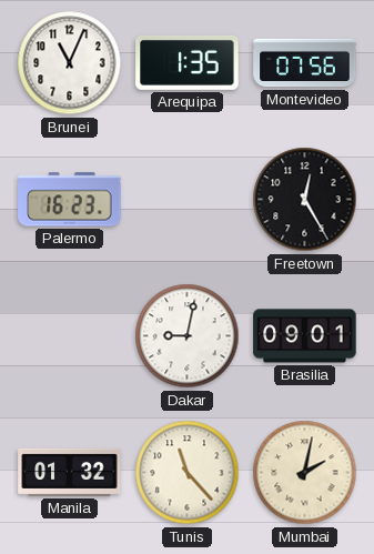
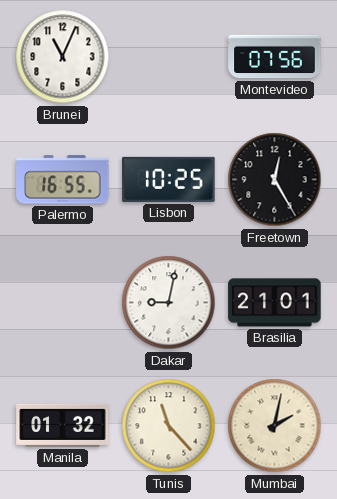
Arequipa: 1:35 -> none
Palermo: 16:23 -> 16:55
Lisbon: none -> 10:25
Brasilia: 09:01 -> 21:01
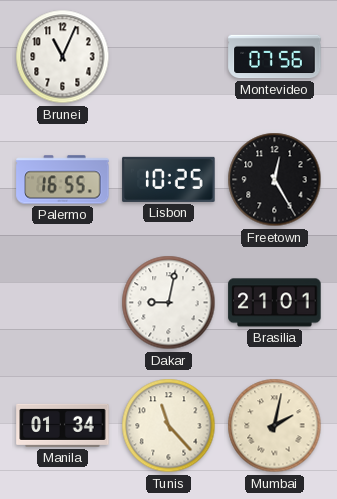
Manila: 01:32 -> 01:34
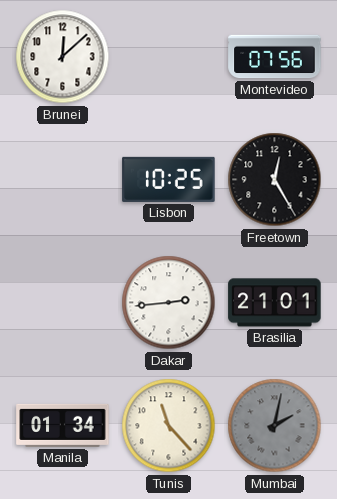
Brunei: 11:04 -> 12:08
Palermo: 16:55 -> none
Dakar: 9:02 -> 2:44
Mumbai dial: cream -> grey
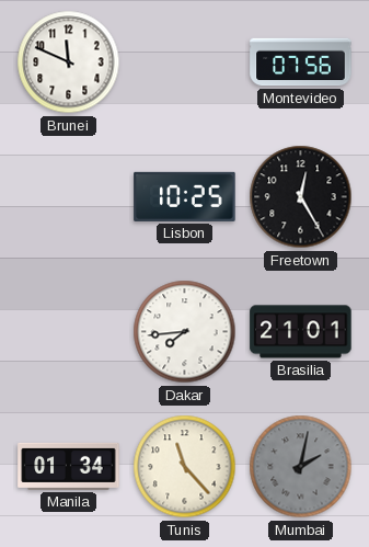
Brunei: 12:08 -> 11:49
Dakar: 2:44 -> 7:44
